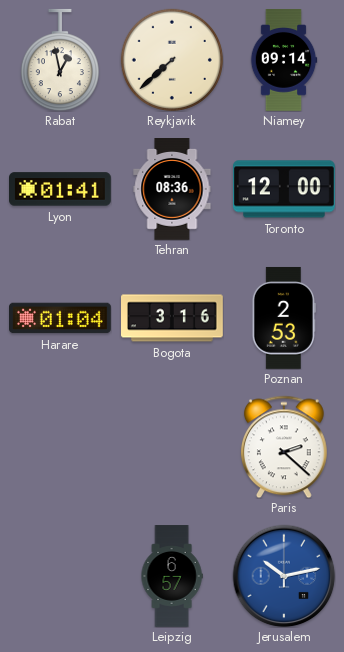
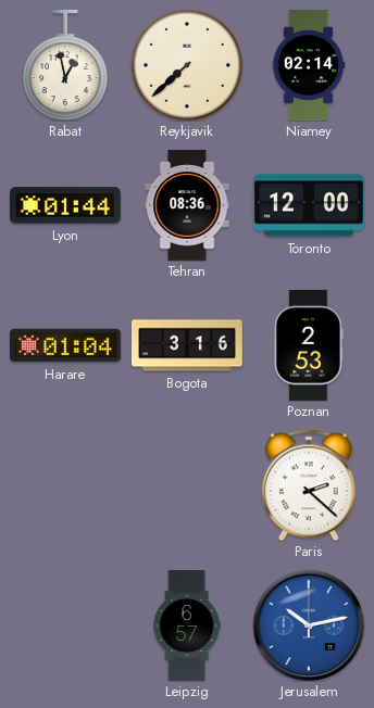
Niamey: 09:14 -> 02:14
Lyon: 01:41 -> 01:44
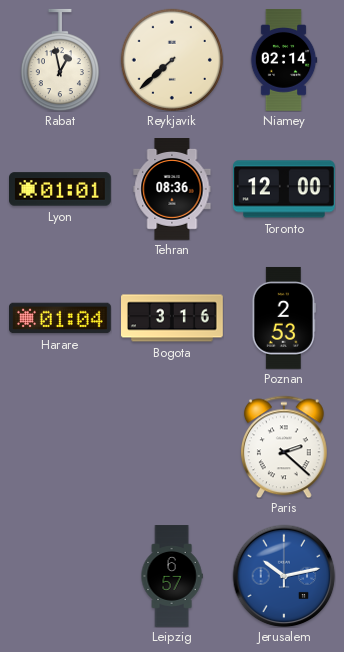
Lyon: 01:44 -> 01:01
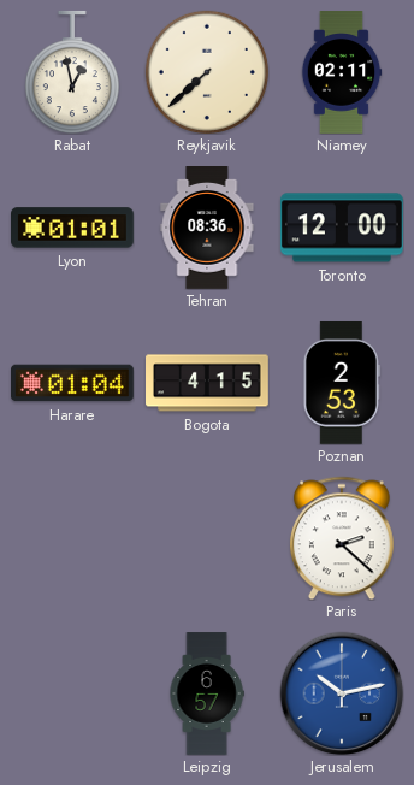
Niamey: 02:14 -> 02:11
Bogota: 3:16 -> 4:15
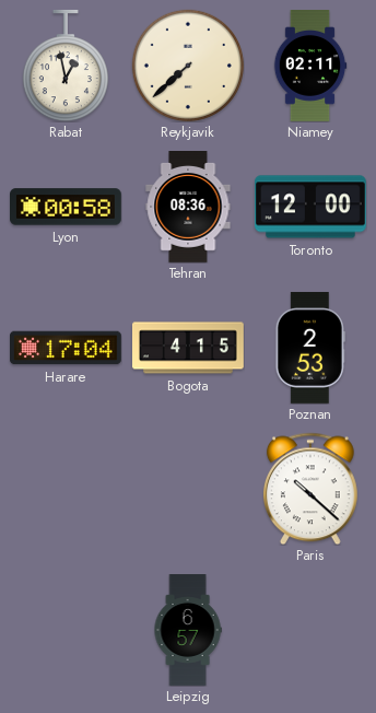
Lyon: 01:01 -> 00:58
Harare: 01:04 -> 17:04
Paris: 2:22 -> 10:22
Jerusalem: 10:13 -> none
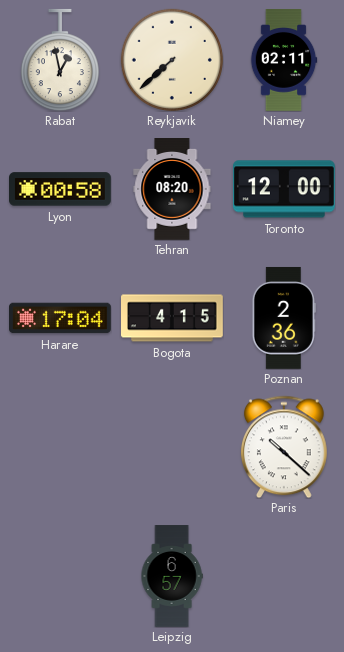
Tehran: 08:36 -> 08:20
Poznan: 2:53 -> 2:36
